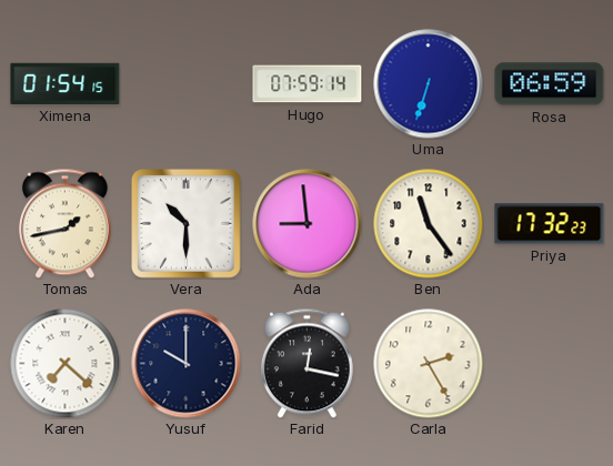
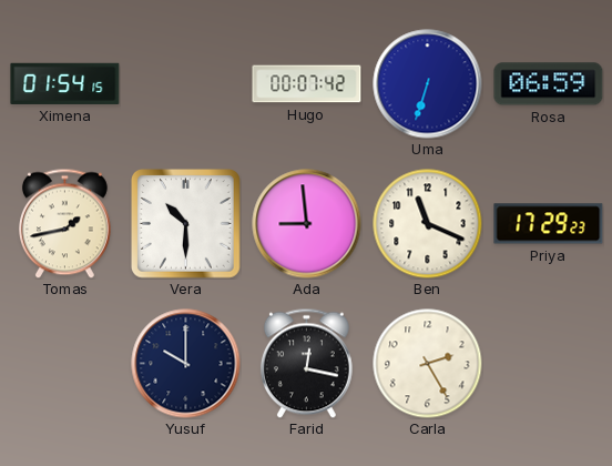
Hugo: 07:59 -> 00:07
Ben: 11:24 -> 11:19
Priya: 17:32 -> 17:29
Karen: 7:22 -> none
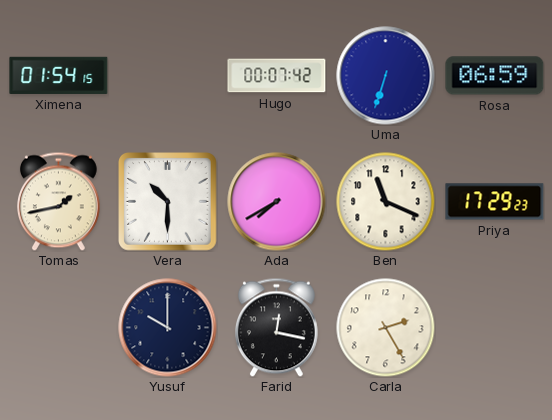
Ada: 8:59 -> 7:40
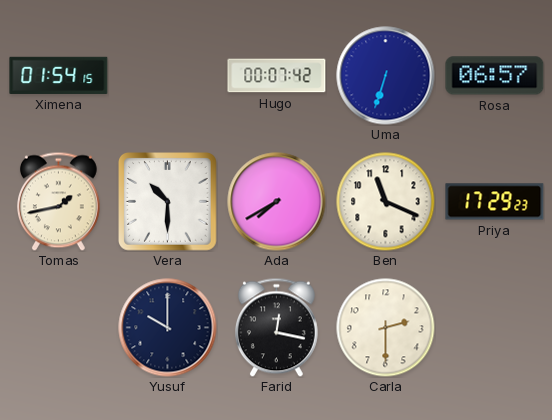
Rosa: 06:59 -> 06:57
Carla: 2:25 -> 2:30
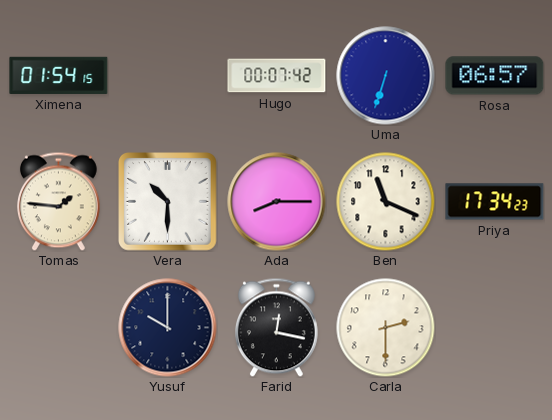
Tomas: 1:43 -> 1:46
Ada: 7:40 -> 8:15
Priya: 17:29 -> 17:34
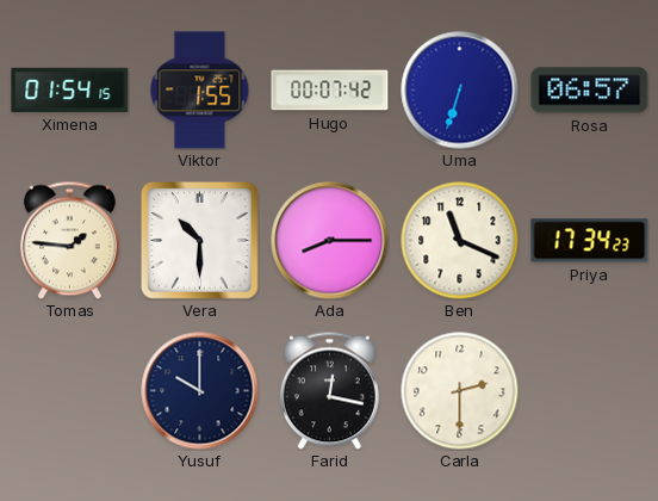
Viktor: none -> 1:55
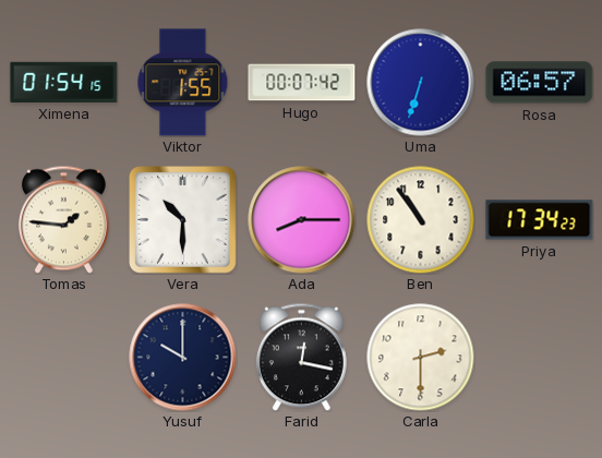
Ben: 11:19 -> 10:54
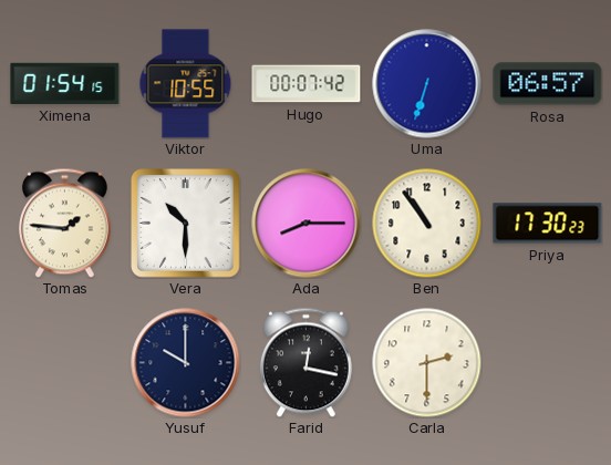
Viktor: 1:55 -> 10:55
Priya: 17:34 -> 17:30
